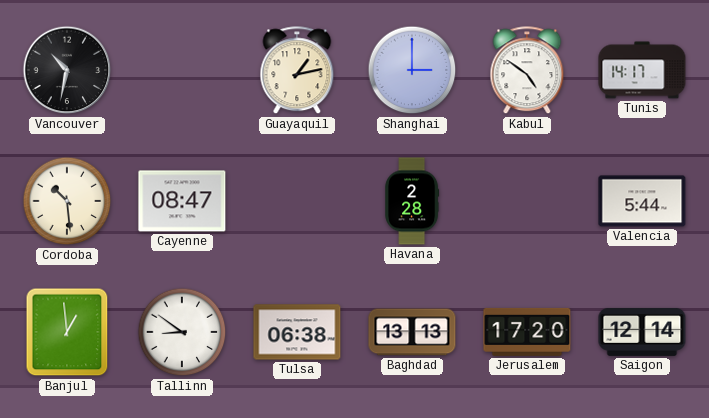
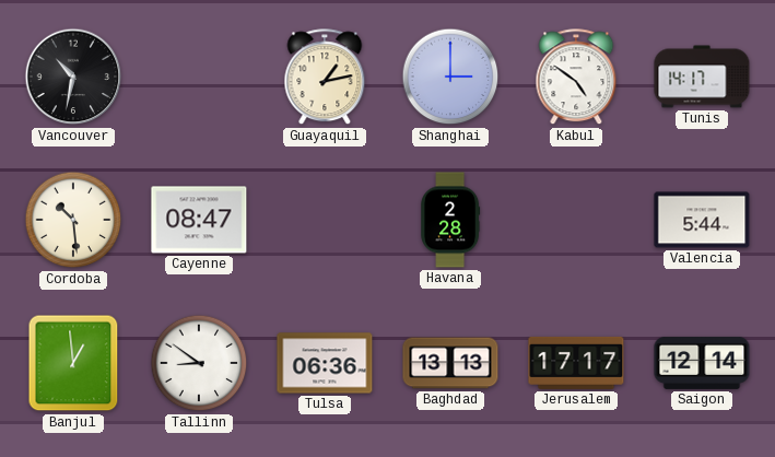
Tulsa: 06:38 -> 06:36
Jerusalem: 17:20 -> 17:17
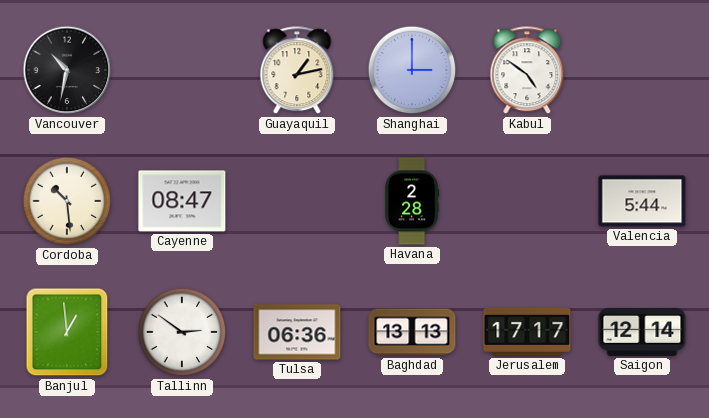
Tunis: 14:17 -> none
Tallinn: 8:51 -> 2:51
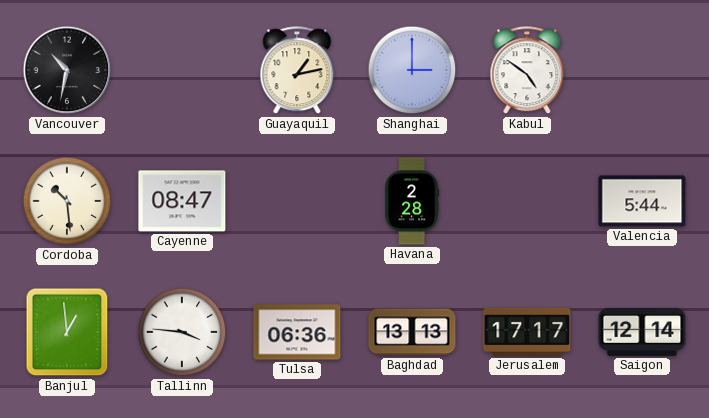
Tallinn: 2:51 -> 3:46
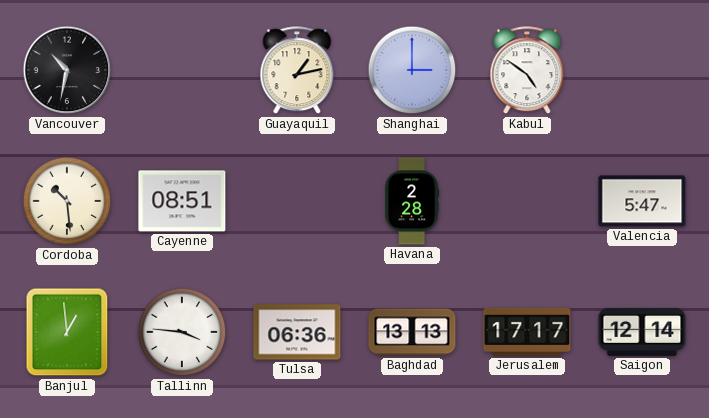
Cayenne: 08:47 -> 08:51
Valencia: 5:44 -> 5:47
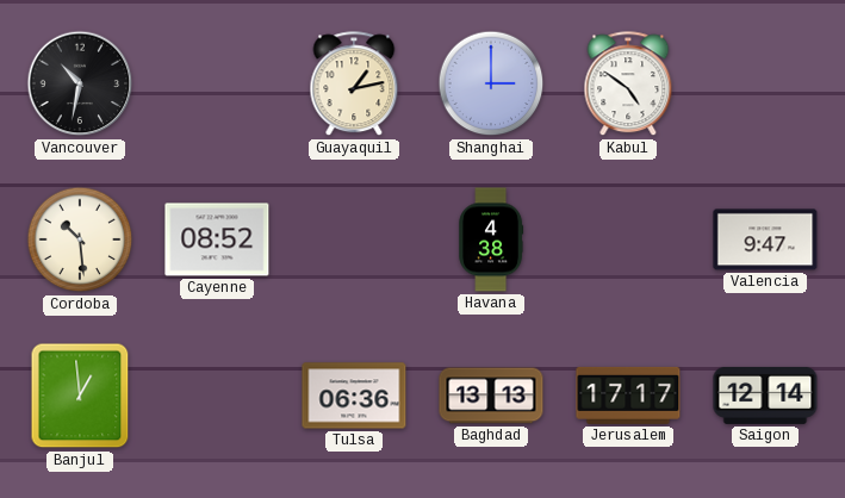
Cayenne: 08:51 -> 08:52
Havana: 2:28 -> 4:38
Valencia: 5:47 -> 9:47
Tallinn: 3:46 -> none
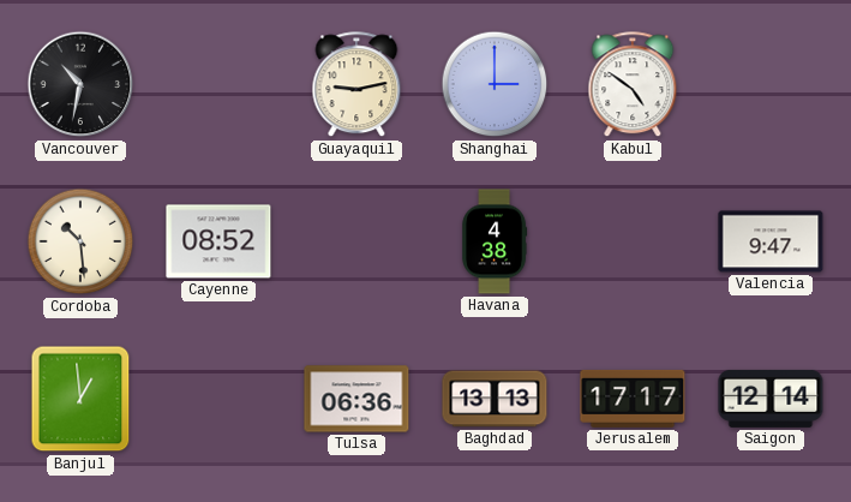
Guayaquil: 1:13 -> 9:13
